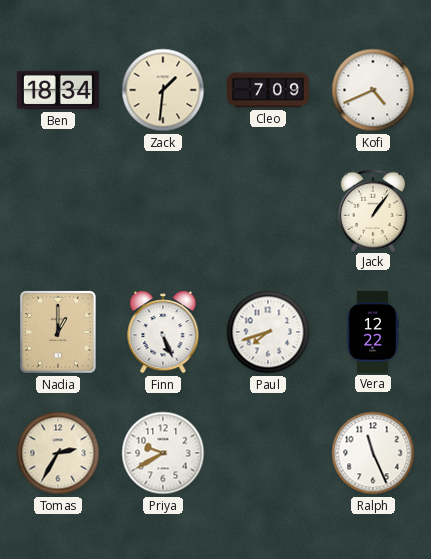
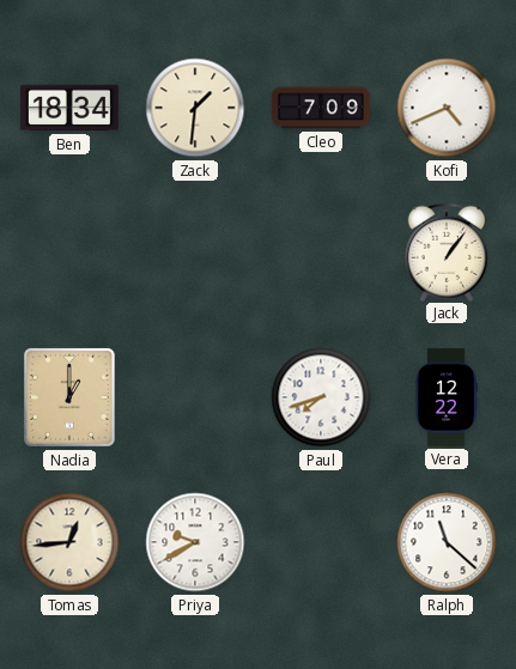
Finn: 5:26 -> none
Tomas: 2:35 -> 12:44
Ralph: 11:26 -> 11:22
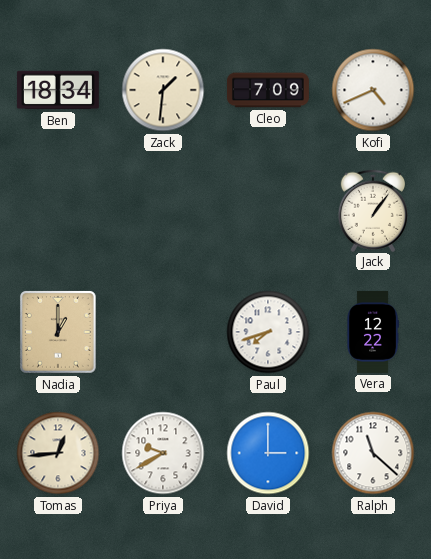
David: none -> 3:00
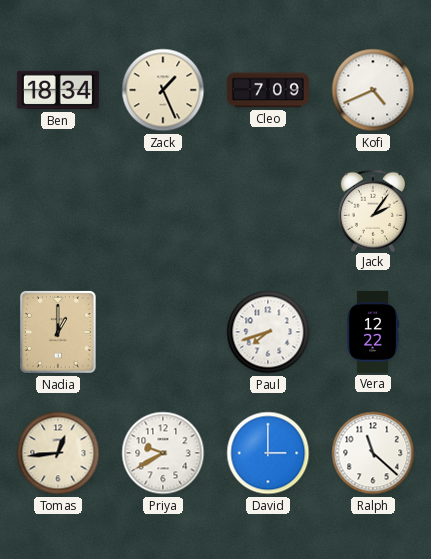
Zack: 1:31 -> 1:26
Jack: 1:06 -> 2:06
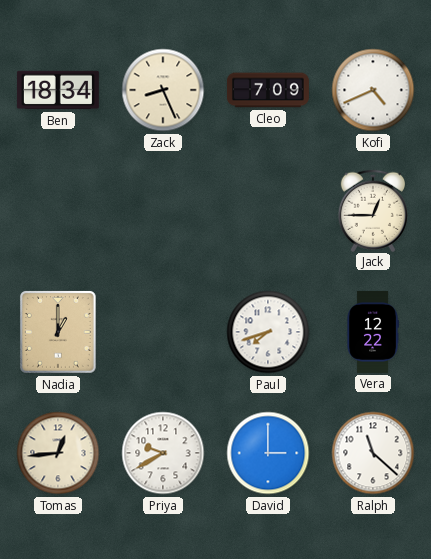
Zack: 1:26 -> 8:26
Jack: 2:06 -> 12:45
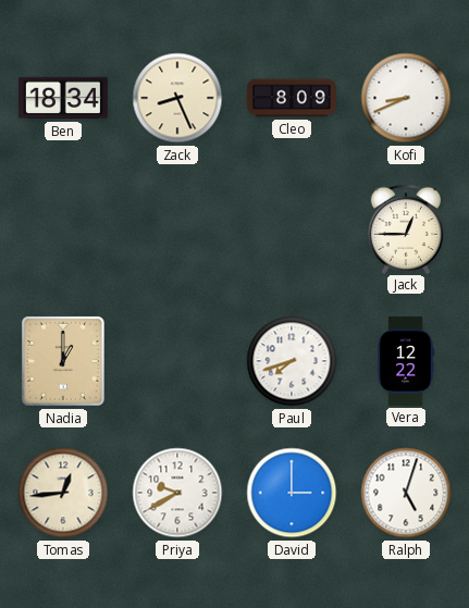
Cleo: 7:09 -> 8:09
Kofi: 4:41 -> 8:41
Ralph: 11:22 -> 5:03
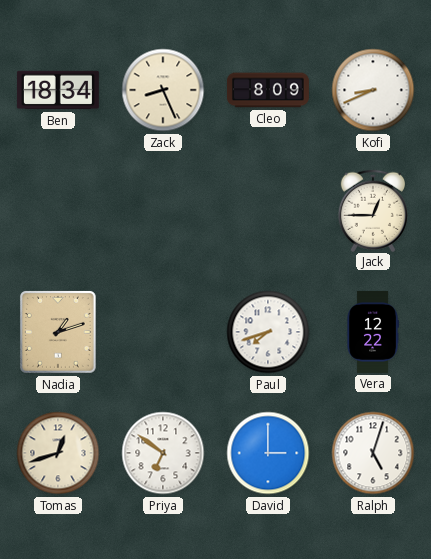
Nadia: 1:00 -> 1:12
Tomas: 12:44 -> 12:42
Priya: 9:40 -> 6:51
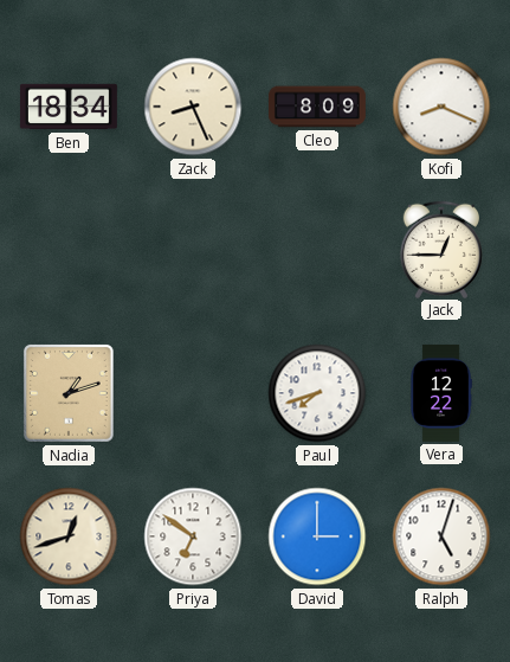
Kofi: 8:41 -> 8:19
